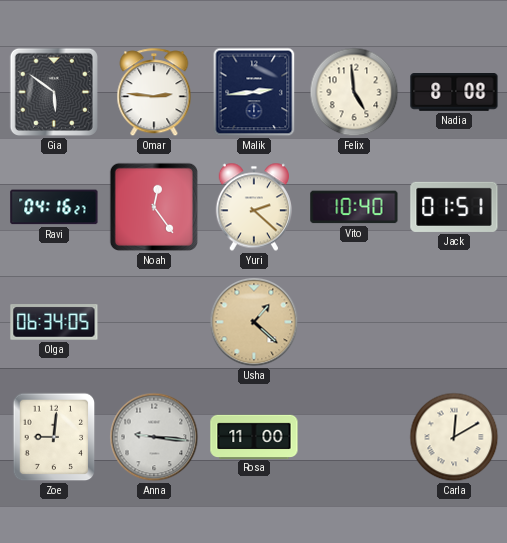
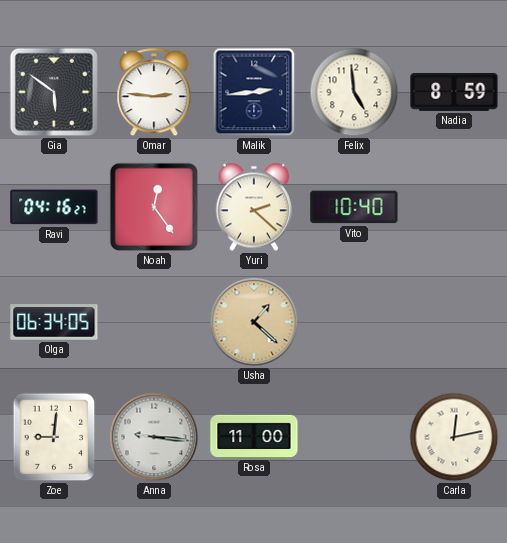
Nadia: 8:08 -> 8:59
Jack: 01:51 -> none
Carla: 12:10 -> 12:13
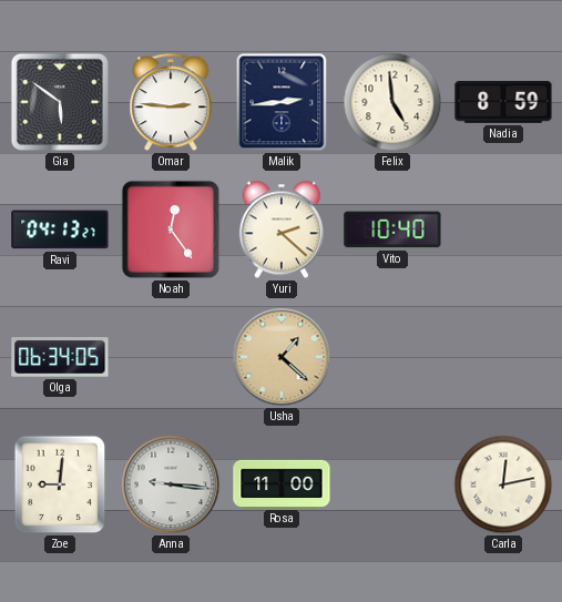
Ravi: 04:16 -> 04:13
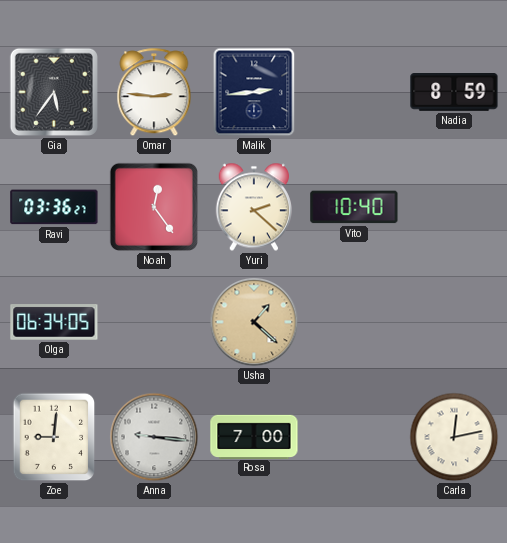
Gia: 5:51 -> 5:36
Felix: 4:59 -> none
Ravi: 04:13 -> 03:36
Rosa: 11:00 -> 7:00
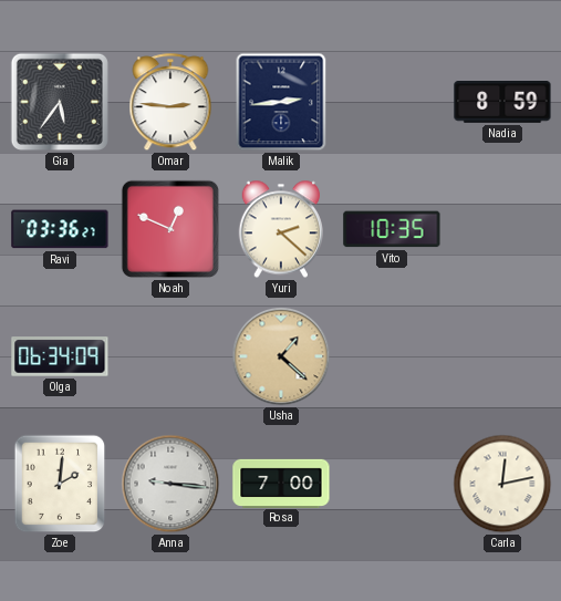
Noah: 12:24 -> 12:49
Vito: 10:40 -> 10:35
Olga: 06:34:05 -> 06:34:09
Zoe: 9:01 -> 2:01
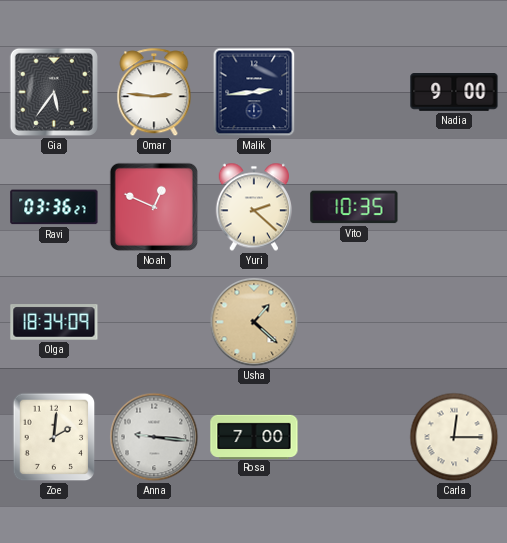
Nadia: 8:59 -> 9:00
Olga: 06:34 -> 18:34
Carla: 12:13 -> 12:15
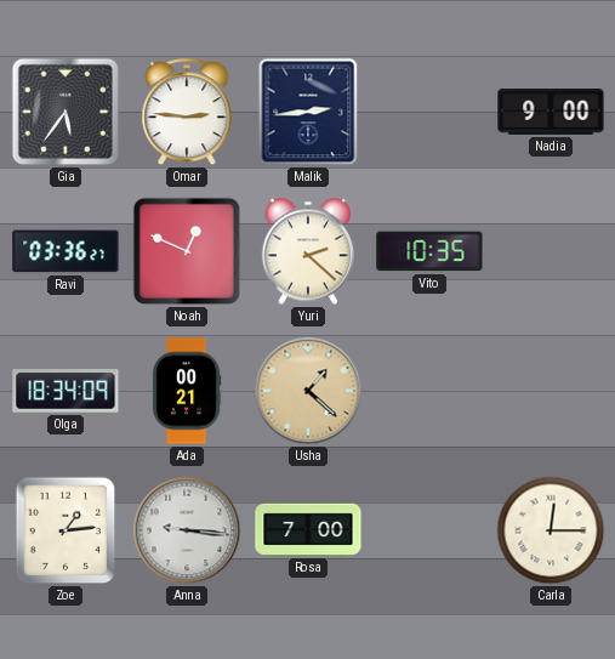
Ada: none -> 00:21
Zoe: 2:01 -> 1:14
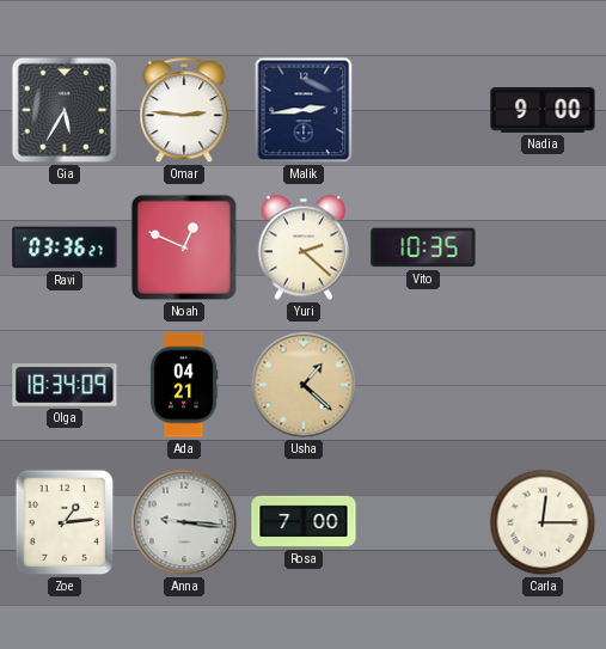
Gia: 5:36 -> 5:35
Ada: 00:21 -> 04:21
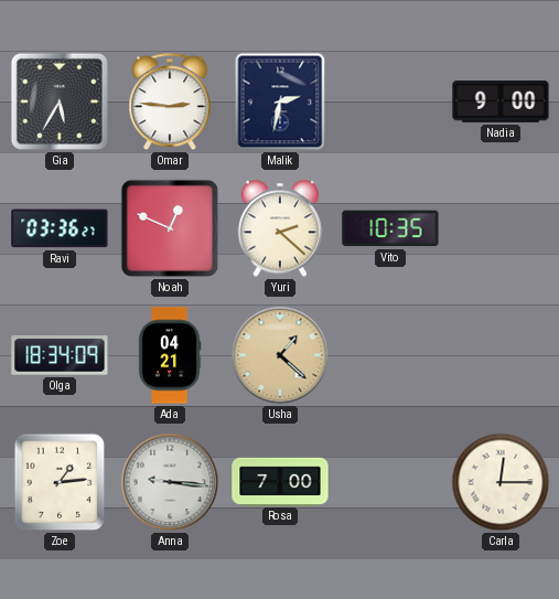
Malik: 2:44 -> 2:32
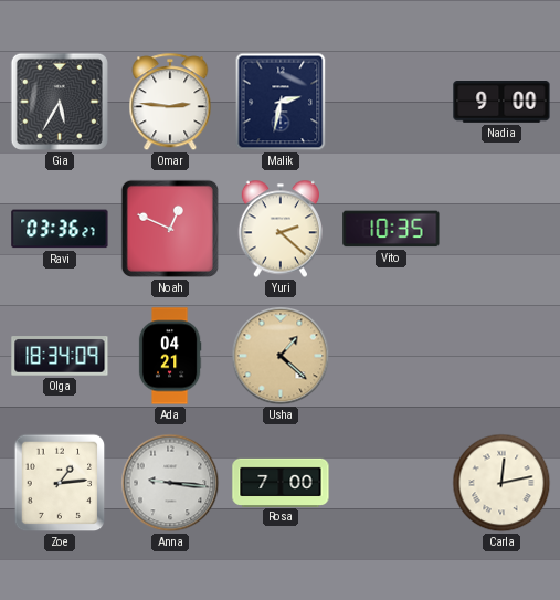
Carla: 12:15 -> 12:13
